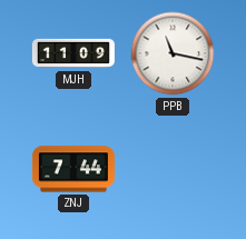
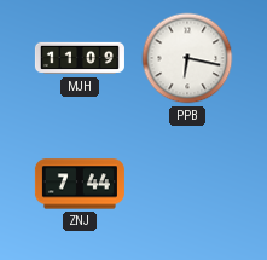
PPB: 11:17 -> 6:17
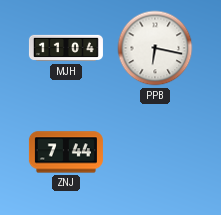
MJH: 11:09 -> 11:04
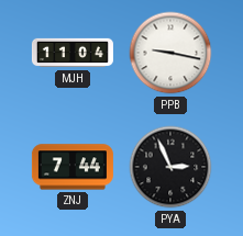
PPB: 6:17 -> 9:17
PYA: none -> 2:56
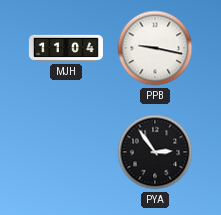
ZNJ: 7:44 -> none
PYA: 2:56 -> 2:54
